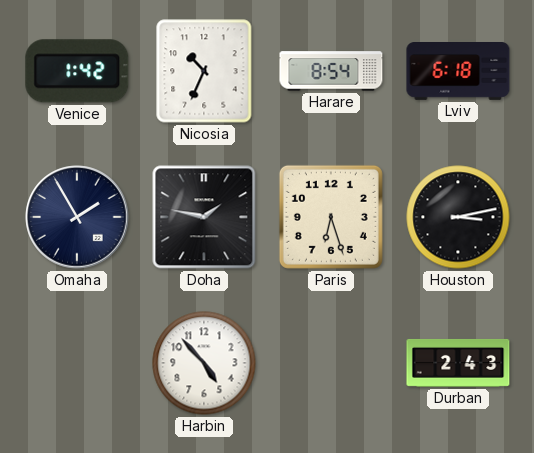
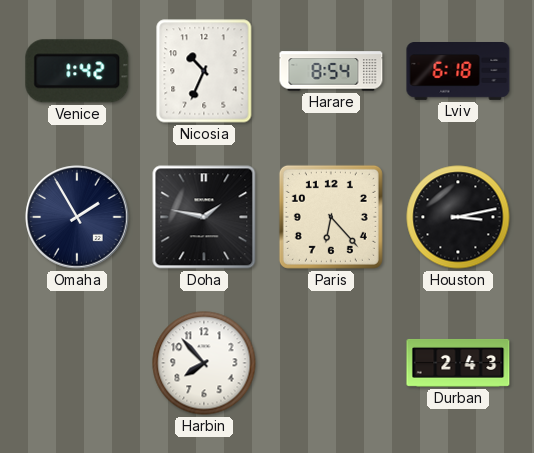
Paris: 6:27 -> 6:23
Harbin: 4:53 -> 7:53
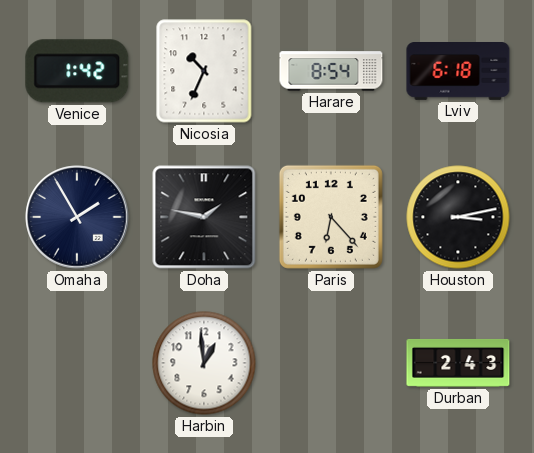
Harbin: 7:53 -> 12:59
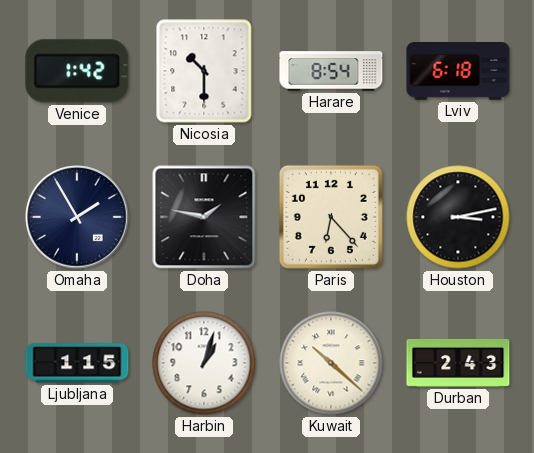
Nicosia: 10:34 -> 10:30
Ljubljana: none -> 1:15
Harbin: 12:59 -> 1:03
Kuwait: none -> 10:22
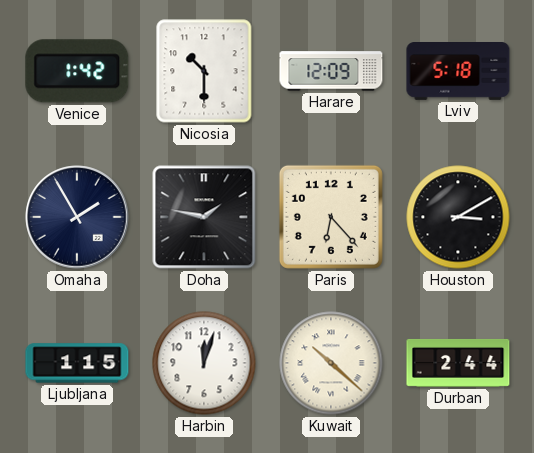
Harare: 8:54 -> 12:09
Lviv: 6:18 -> 5:18
Houston: 3:13 -> 3:10
Harbin: 1:03 -> 12:03
Durban: 2:43 -> 2:44
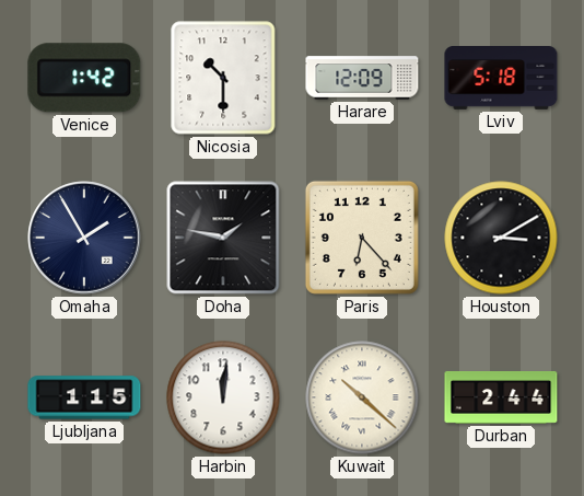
Harbin: 12:03 -> 12:01
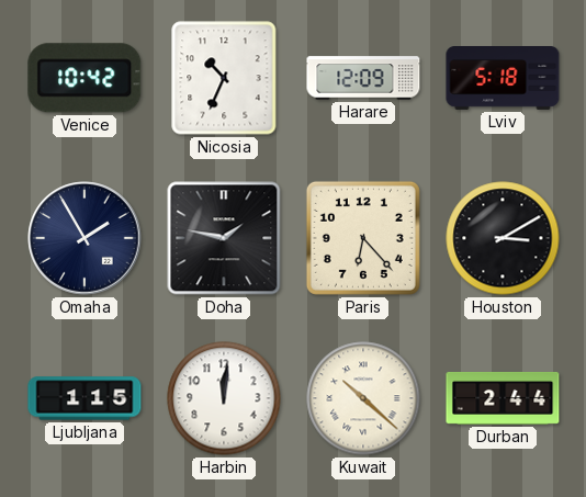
Venice: 1:42 -> 10:42
Nicosia: 10:30 -> 10:34
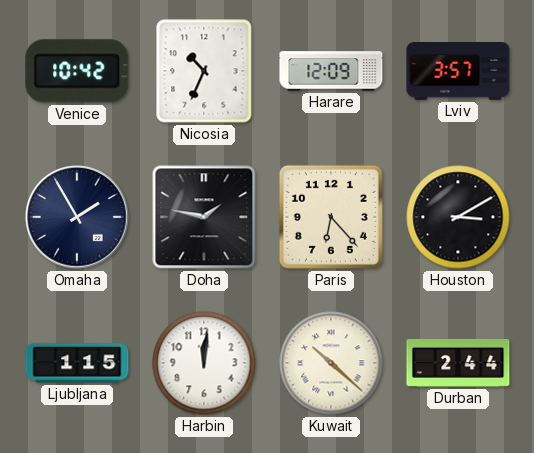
Lviv: 5:18 -> 3:57
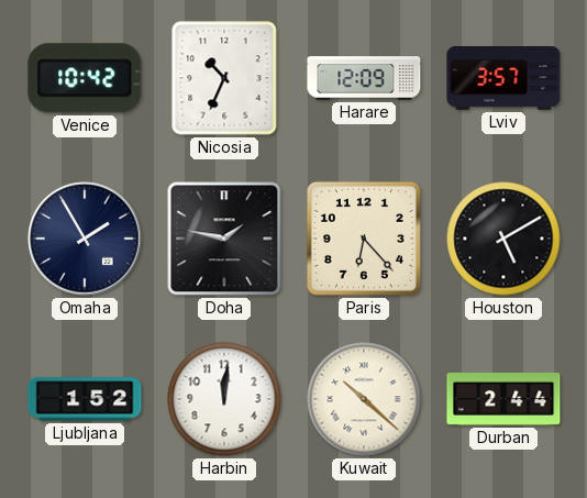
Houston: 3:10 -> 5:10
Ljubljana: 1:15 -> 1:52
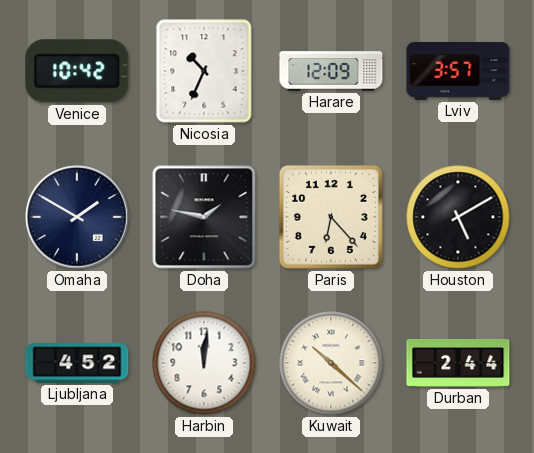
Omaha: 1:55 -> 1:50
Ljubljana: 1:52 -> 4:52
